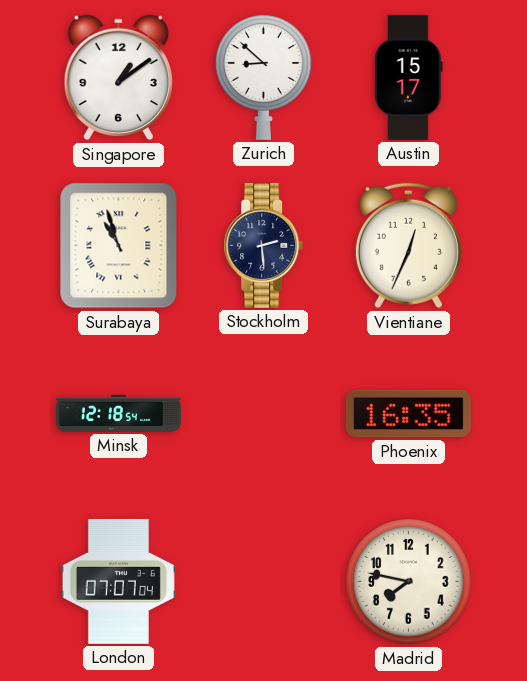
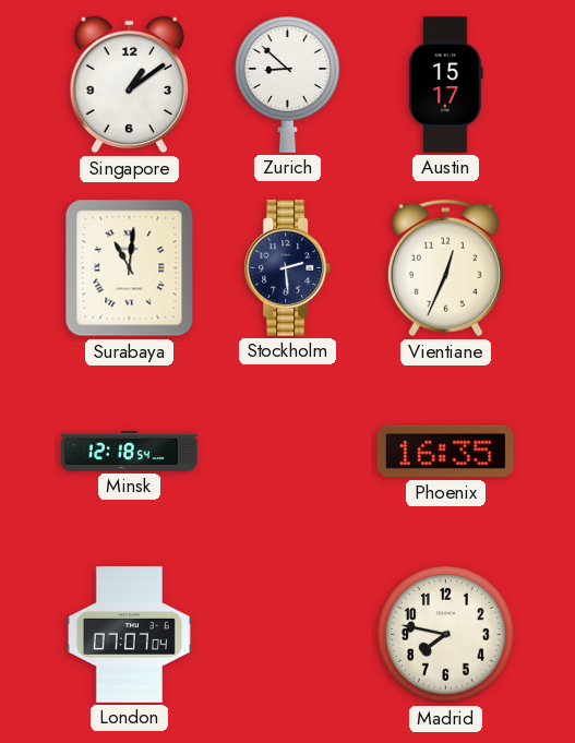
Surabaya: 10:57 -> 11:01
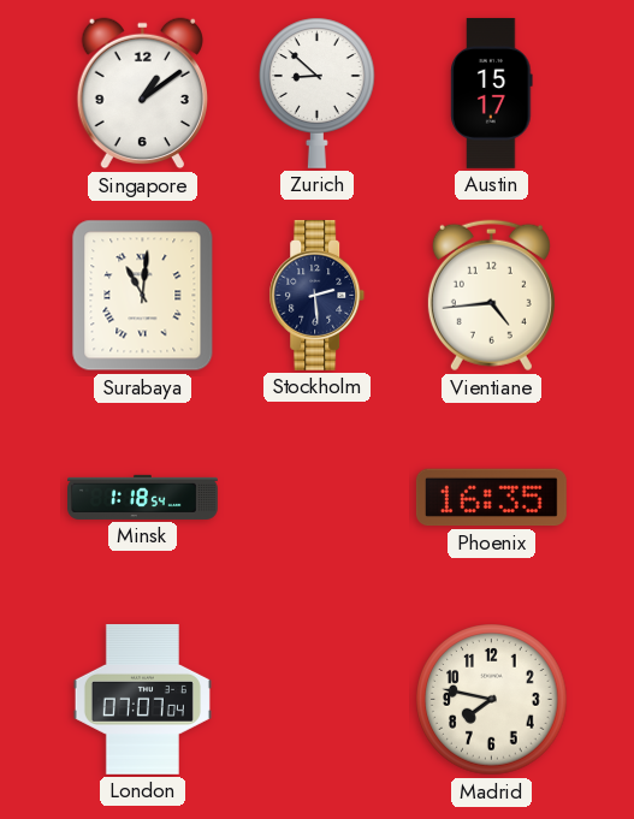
Vientiane: 12:34 -> 4:44
Minsk: 12:18 -> 1:18
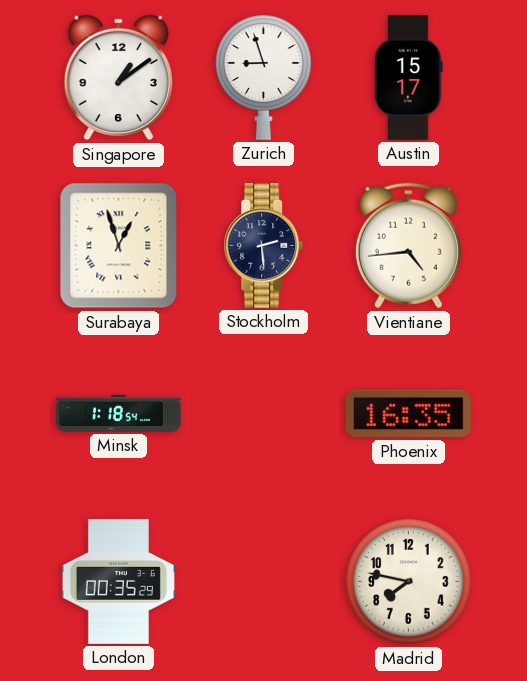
Zurich: 8:52 -> 8:57
Surabaya: 11:01 -> 12:57
London: 07:07 -> 00:35
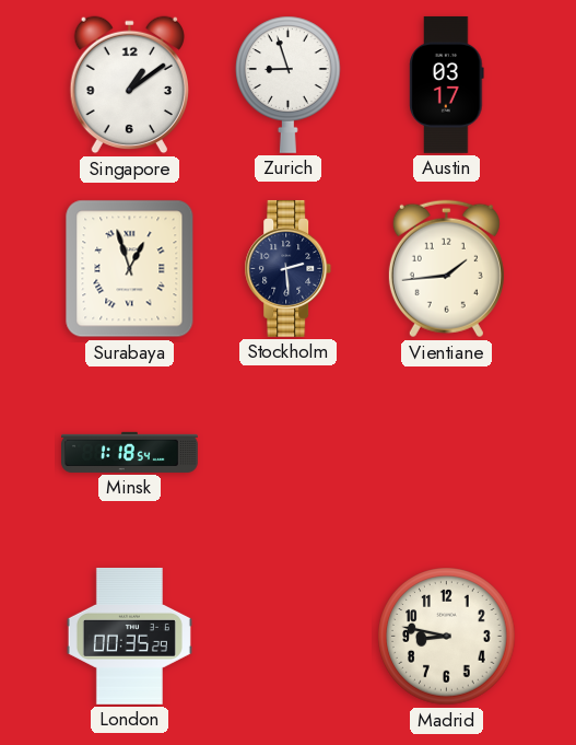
Austin: 15:17 -> 03:17
Vientiane: 4:44 -> 1:44
Phoenix: 16:35 -> none
Madrid: 7:47 -> 8:47
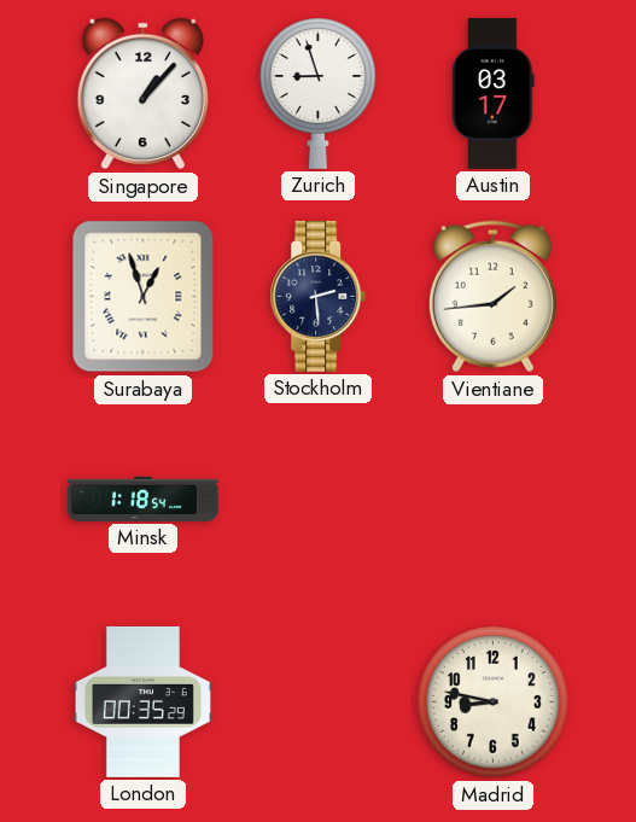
Singapore: 1:09 -> 1:07
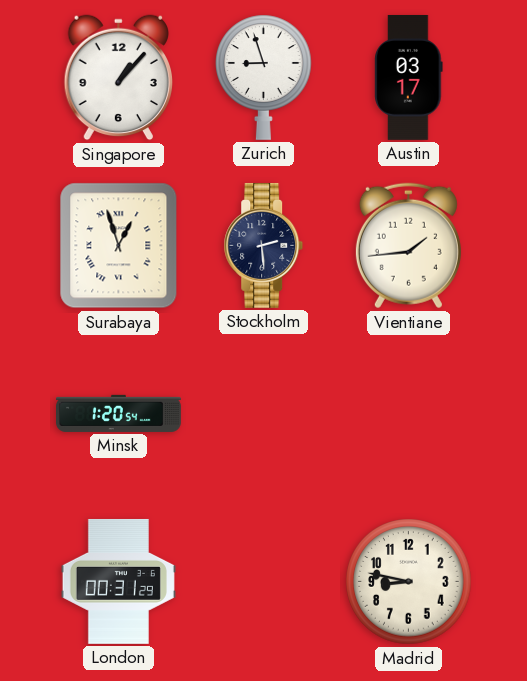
Minsk: 1:18 -> 1:20
London: 00:35 -> 00:31
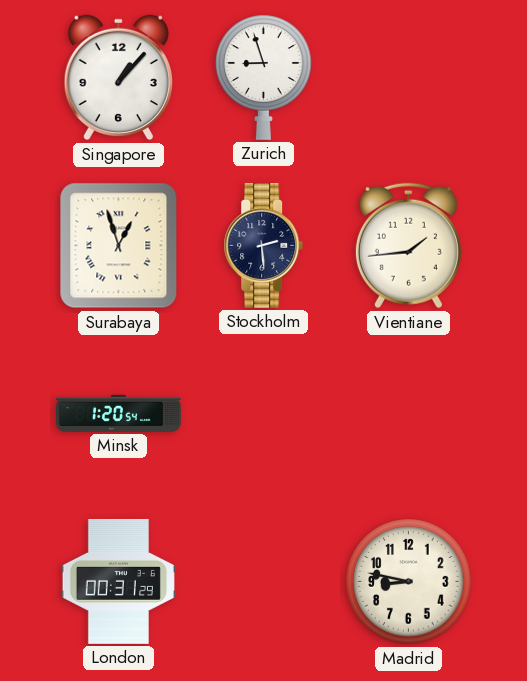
Austin: 03:17 -> none
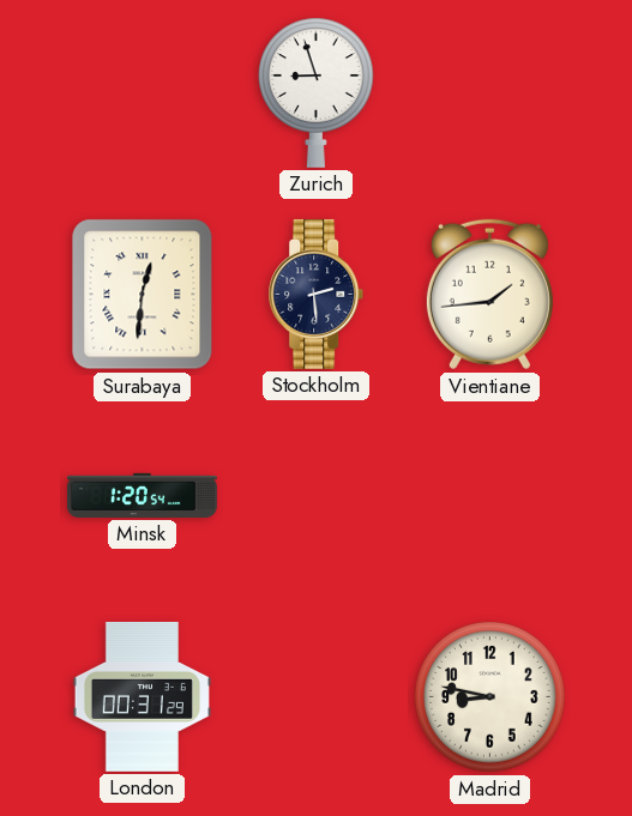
Singapore: 1:07 -> none
Surabaya: 12:57 -> 12:31
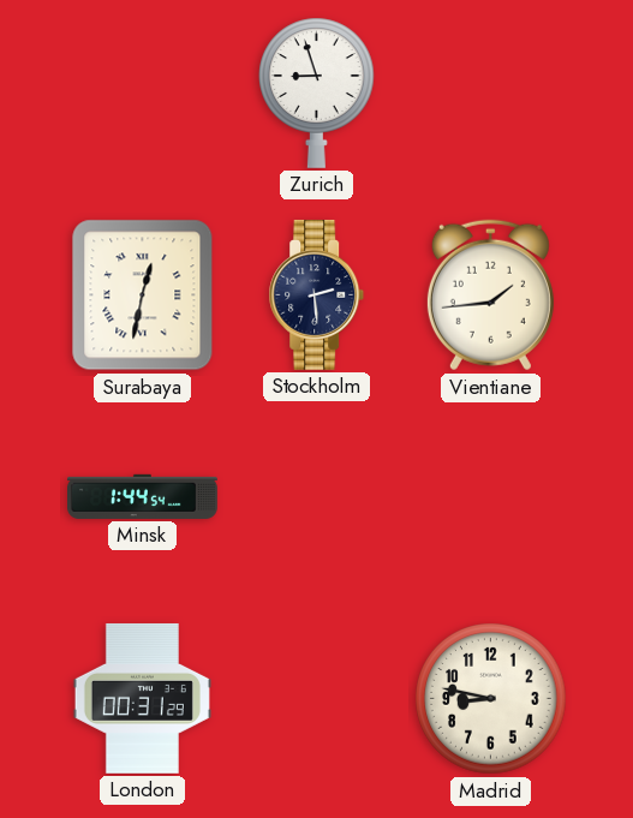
Surabaya: 12:31 -> 12:32
Minsk: 1:20 -> 1:44
